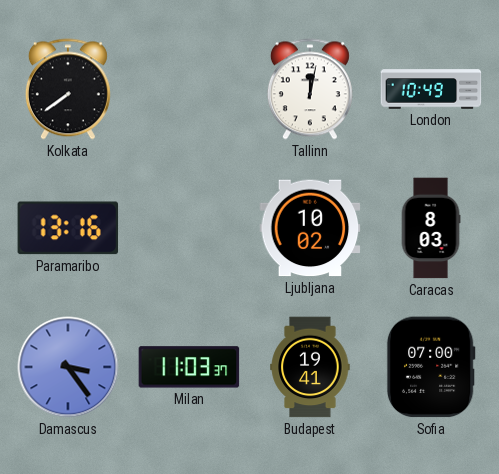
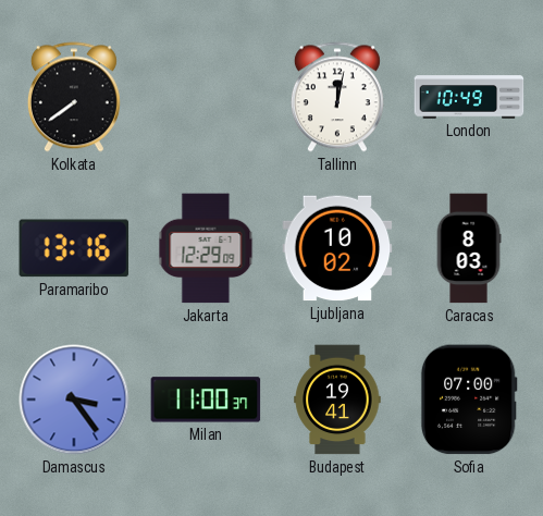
Jakarta: none -> 12:29
Milan: 11:03 -> 11:00
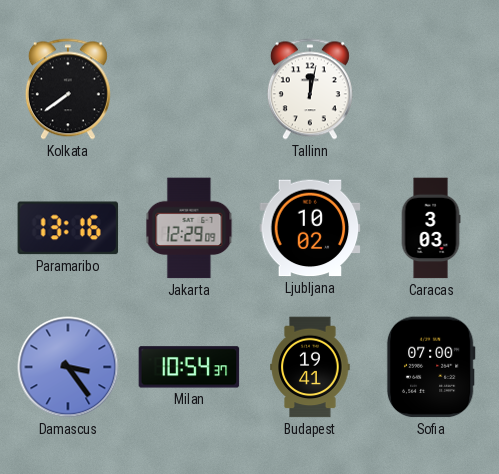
London: 10:49 -> none
Caracas: 8:03 -> 3:03
Milan: 11:00 -> 10:54
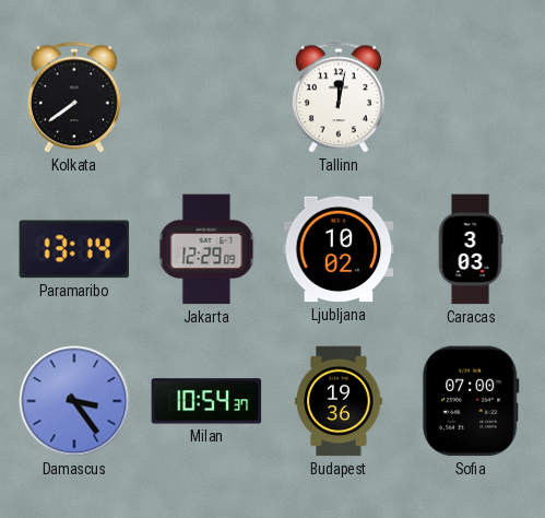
Paramaribo: 13:16 -> 13:14
Budapest: 19:41 -> 19:36
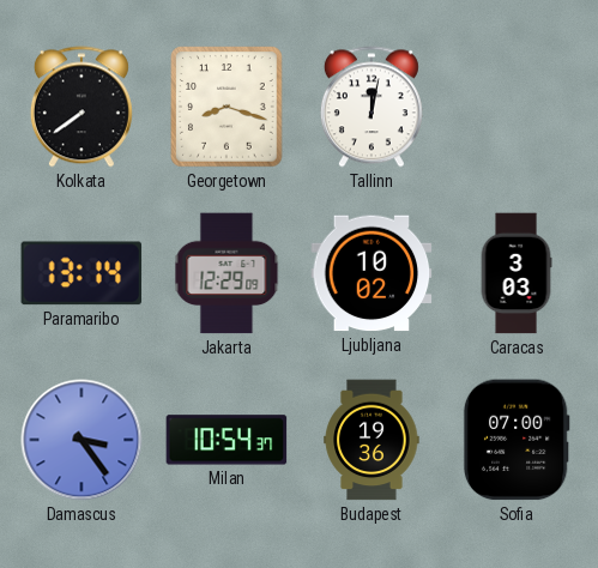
Georgetown: none -> 8:18
